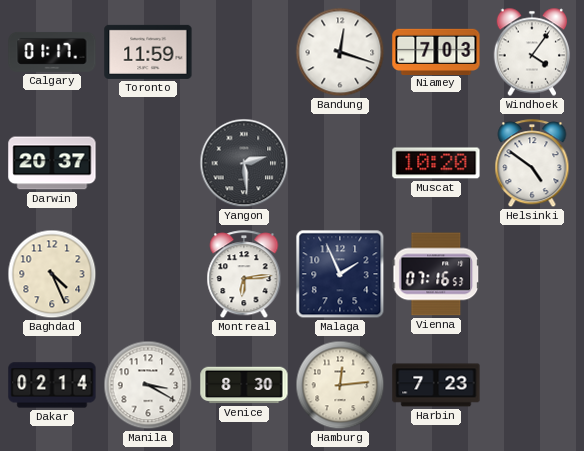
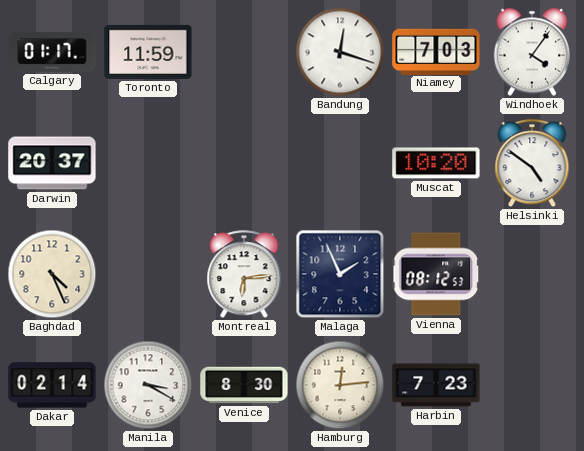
Yangon: 2:29 -> none
Vienna: 07:16 -> 08:12
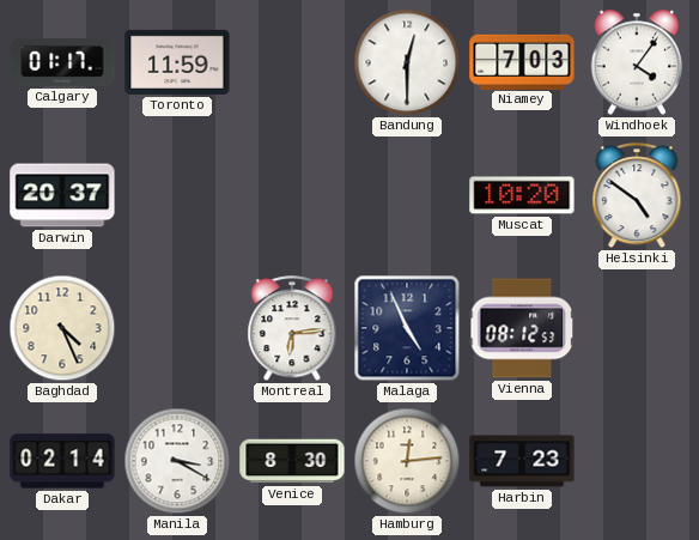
Bandung: 12:18 -> 12:30
Malaga: 1:56 -> 4:56
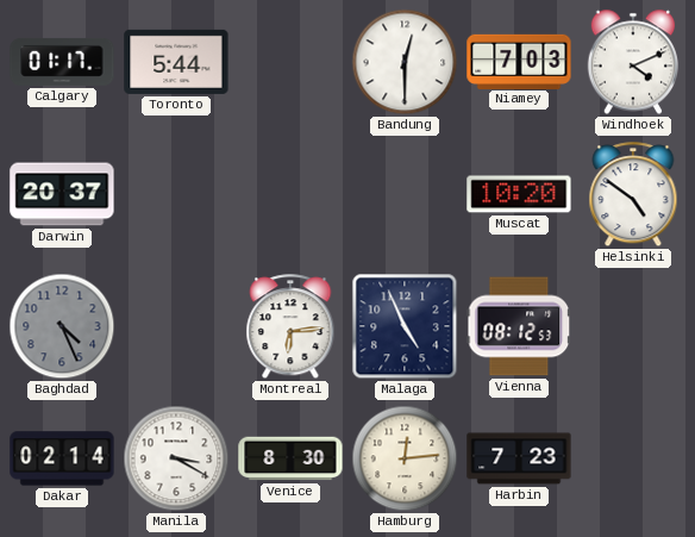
Toronto: 11:59 -> 5:44
Windhoek: 4:06 -> 4:11
Baghdad dial: cream -> grey
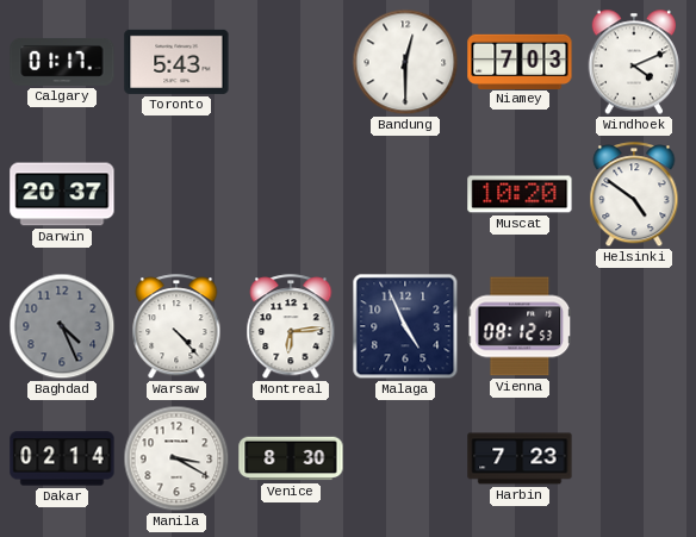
Toronto: 5:44 -> 5:43
Warsaw: none -> 4:23
Hamburg: 12:14 -> none
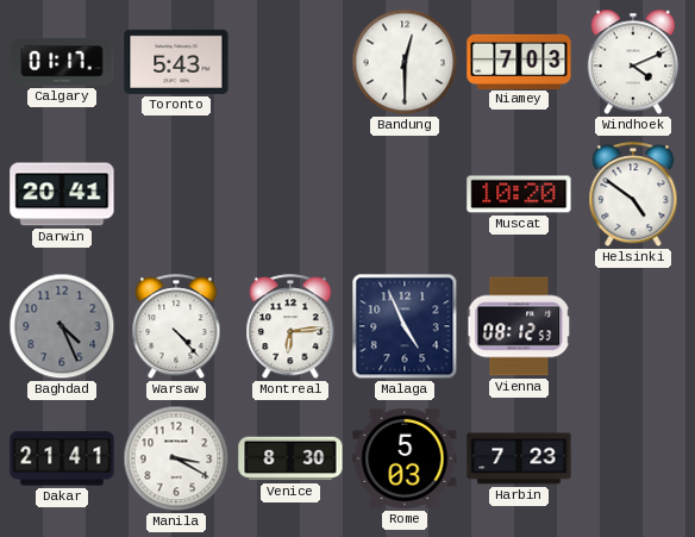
Darwin: 20:37 -> 20:41
Dakar: 02:14 -> 21:41
Rome: none -> 5:03
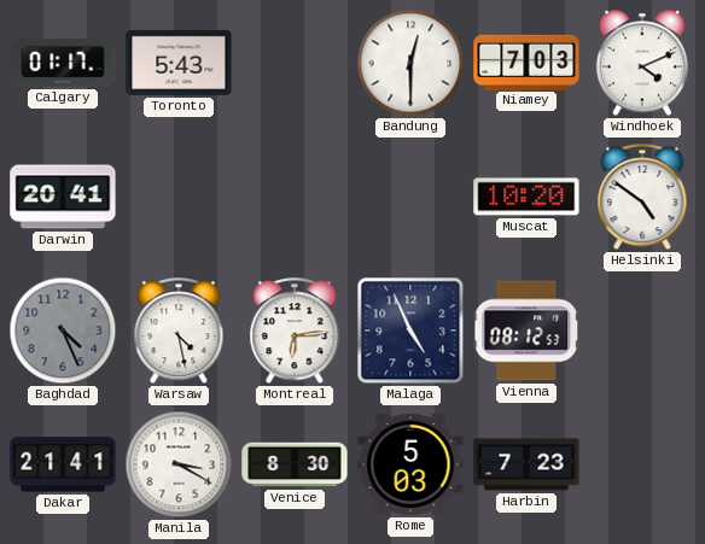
Warsaw: 4:23 -> 4:28
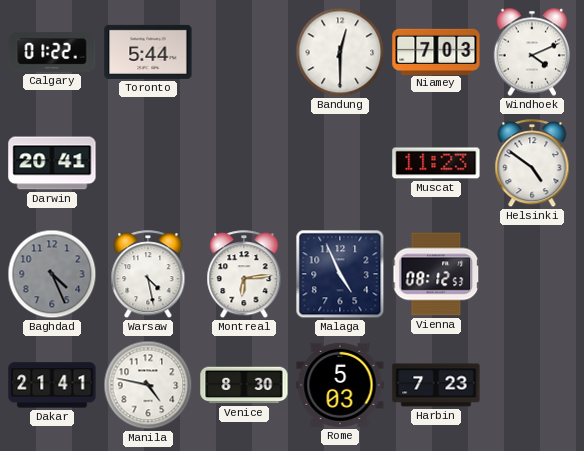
Calgary: 01:17 -> 01:22
Toronto: 5:43 -> 5:44
Muscat: 10:20 -> 11:23
Manila: 3:20 -> 4:47
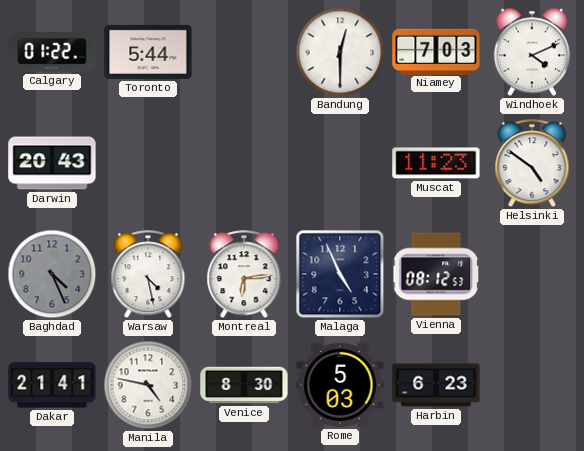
Darwin: 20:41 -> 20:43
Harbin: 7:23 -> 6:23
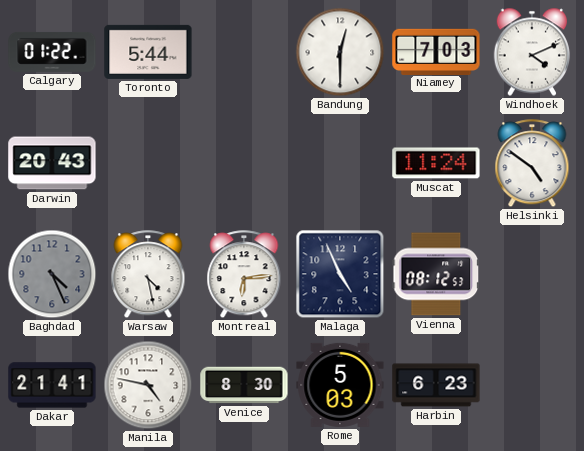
Muscat: 11:23 -> 11:24
